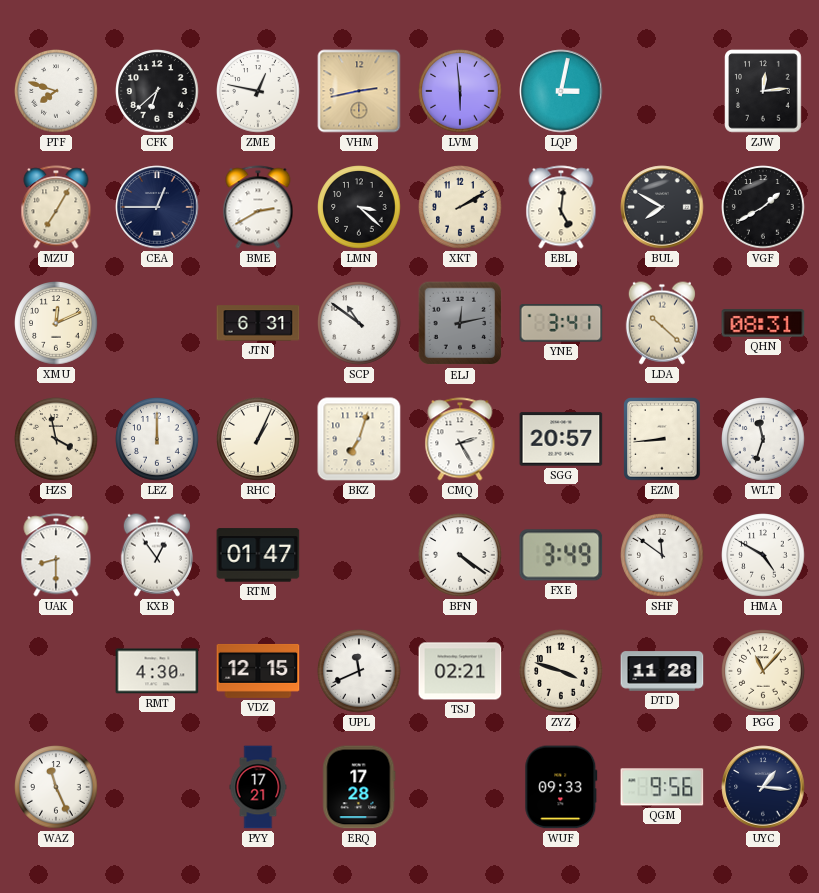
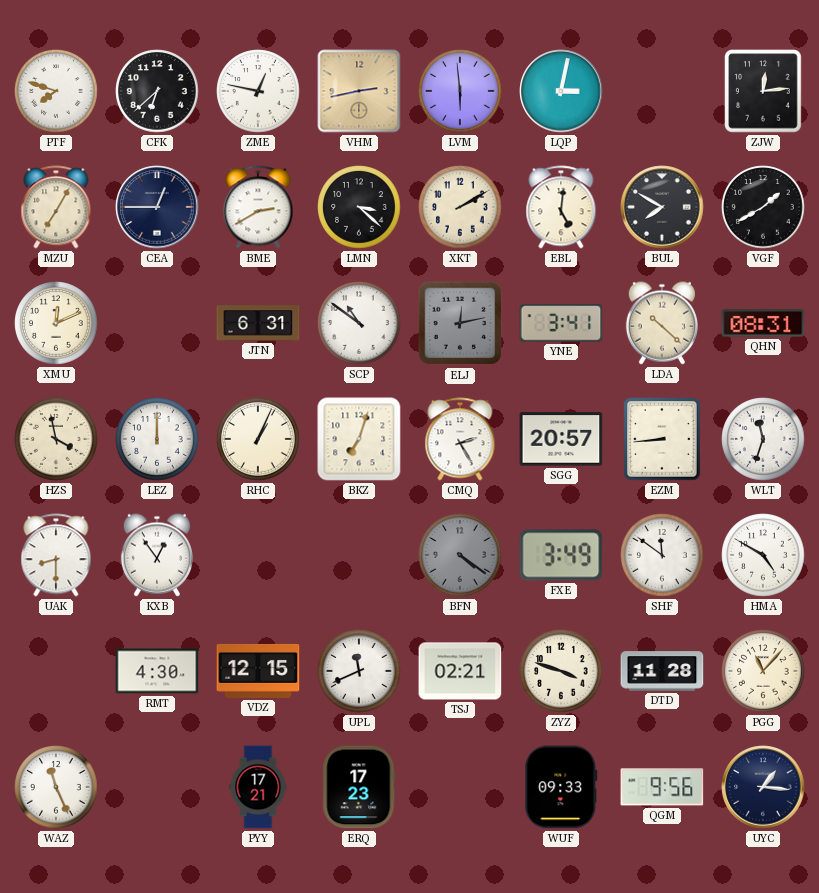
RTM: 01:47 -> none
BFN dial: white -> grey
ERQ: 17:28 -> 17:23
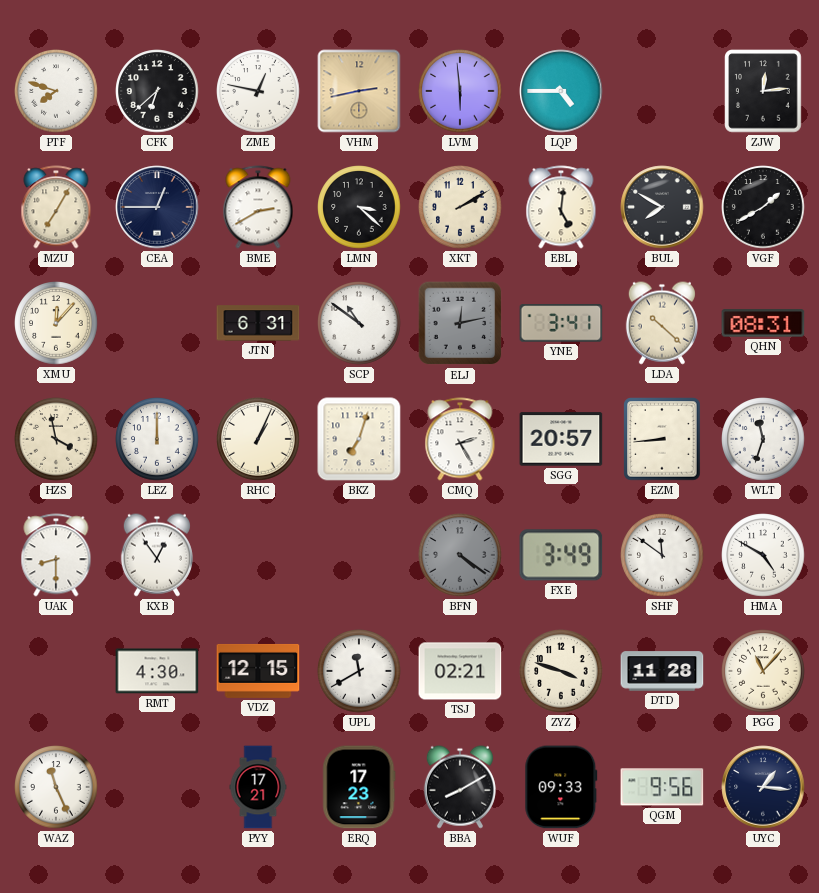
LQP: 3:02 -> 4:45
XMU: 12:11 -> 12:07
UPL: 11:41 -> 11:40
BBA: none -> 8:10
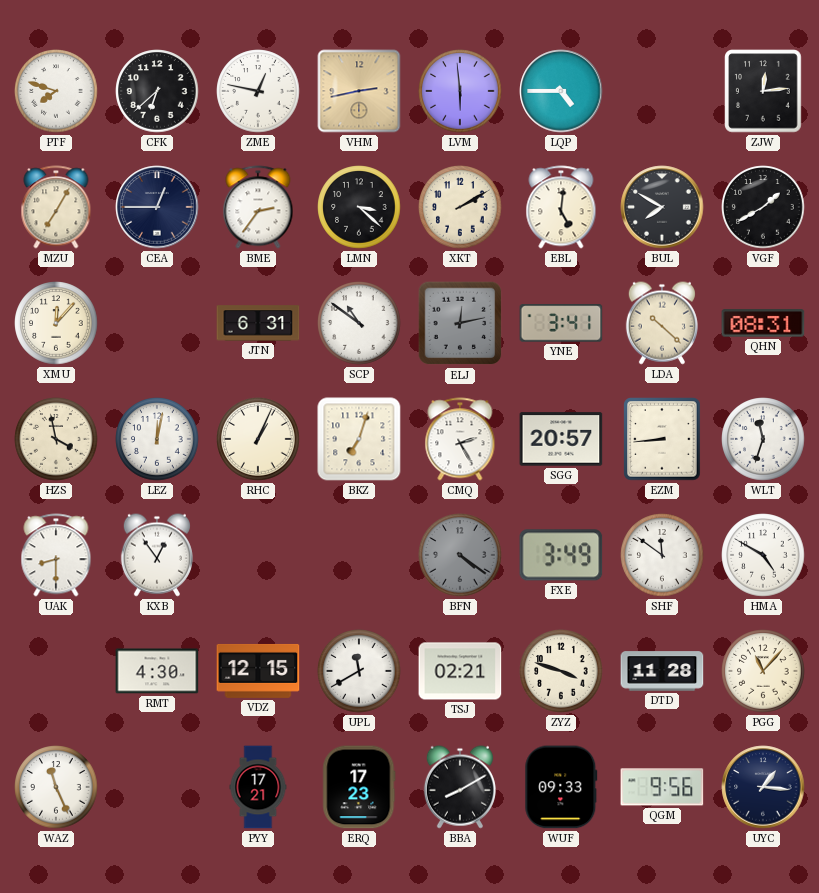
BME: 2:40 -> 2:36
LEZ: 12:00 -> 12:02
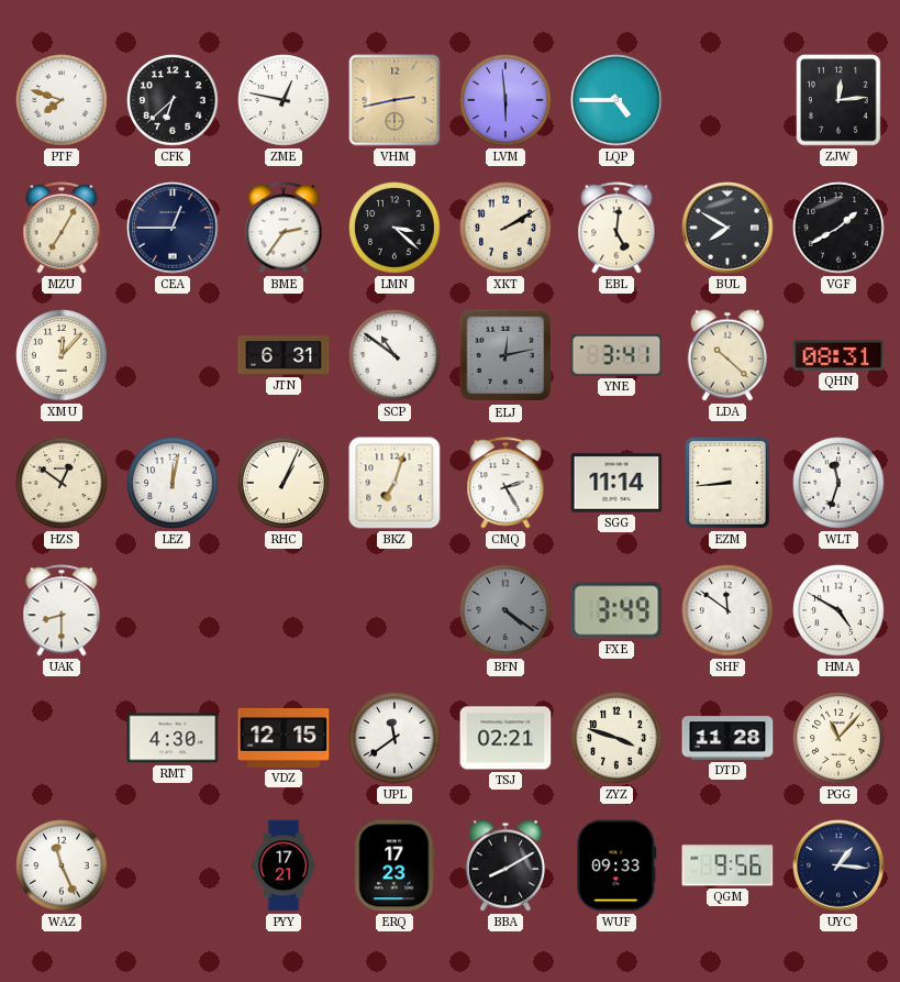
HZS: 3:58 -> 12:51
SGG: 20:57 -> 11:14
KXB: 12:54 -> none
UPL: 11:40 -> 11:39
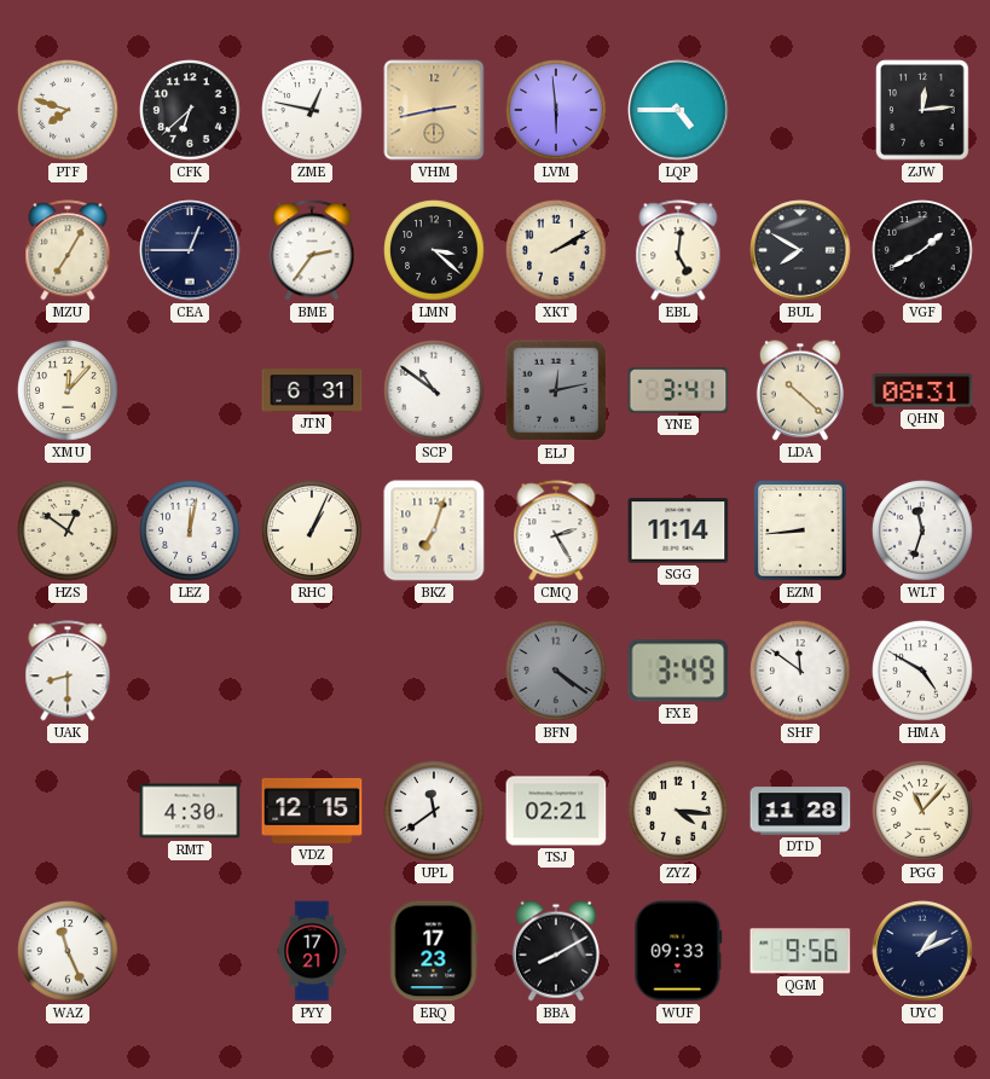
ZYZ: 3:48 -> 4:16
UYC: 1:16 -> 1:11
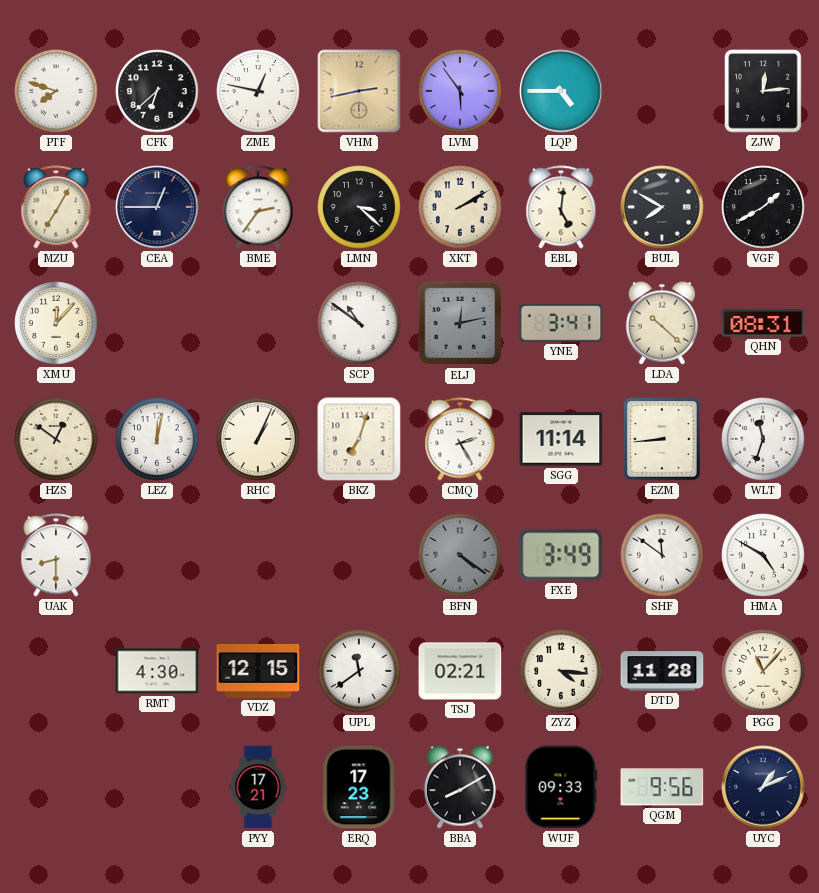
LVM: 5:59 -> 5:54
JTN: 6:31 -> none
WAZ: 11:26 -> none
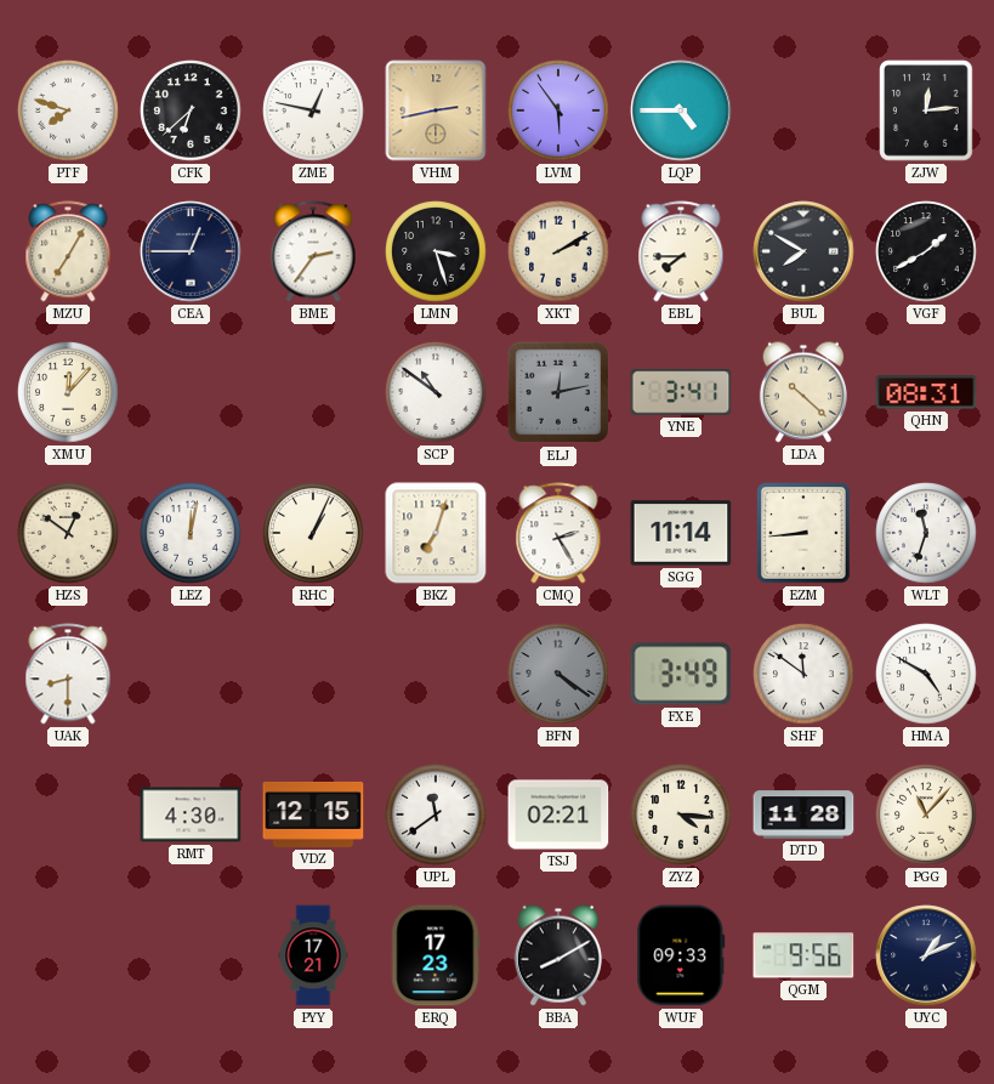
LMN: 3:22 -> 3:27
EBL: 5:01 -> 7:45
